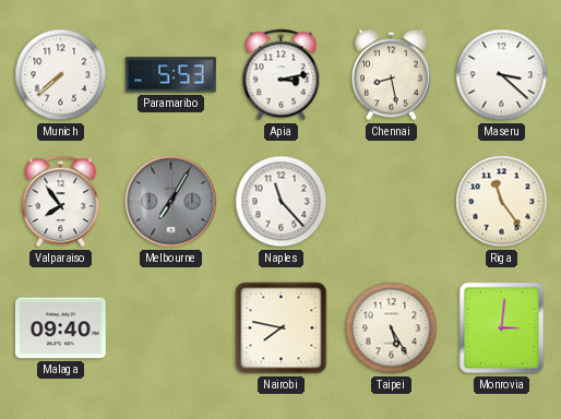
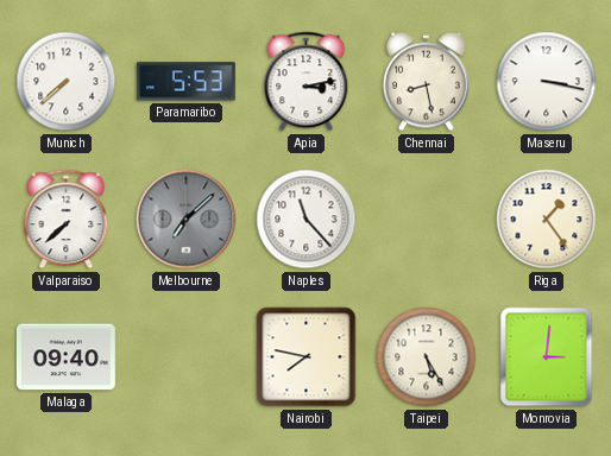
Maseru: 3:22 -> 3:17
Valparaiso: 7:54 -> 7:38
Melbourne: 7:05 -> 7:08
Riga: 11:24 -> 1:24
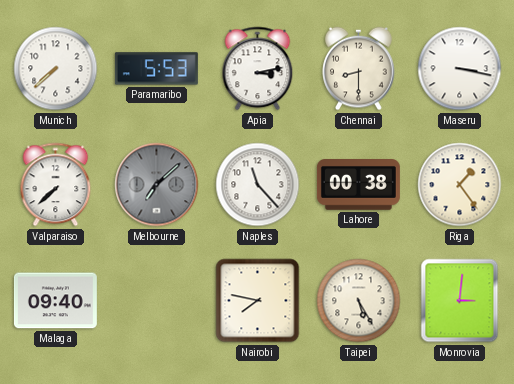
Chennai: 8:28 -> 8:30
Lahore: none -> 00:38
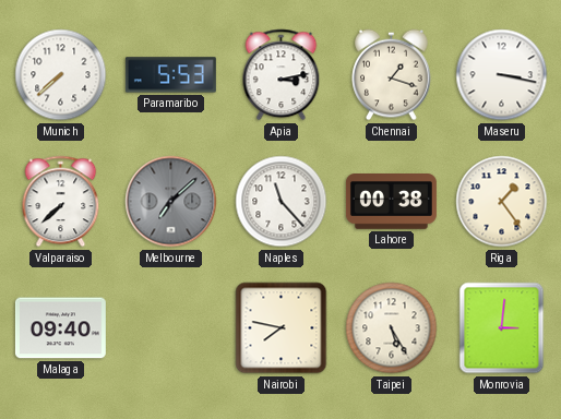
Chennai: 8:30 -> 1:18
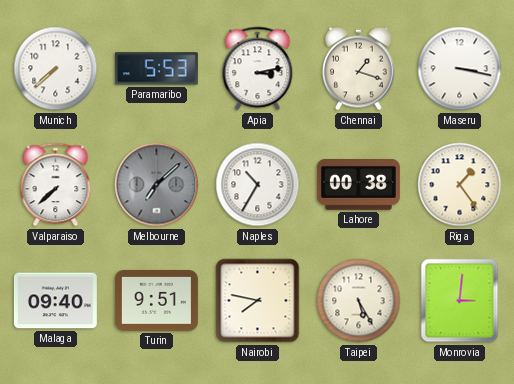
Naples: 11:23 -> 10:35
Turin: none -> 9:51
